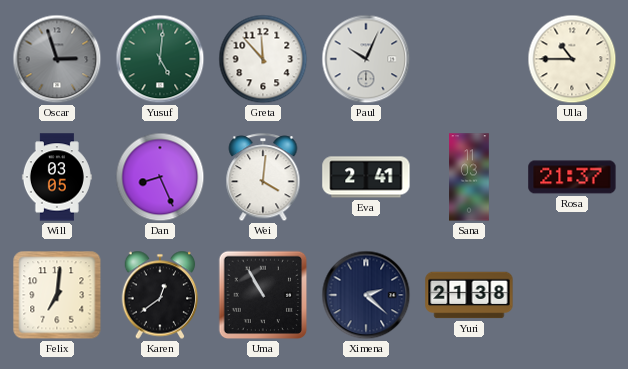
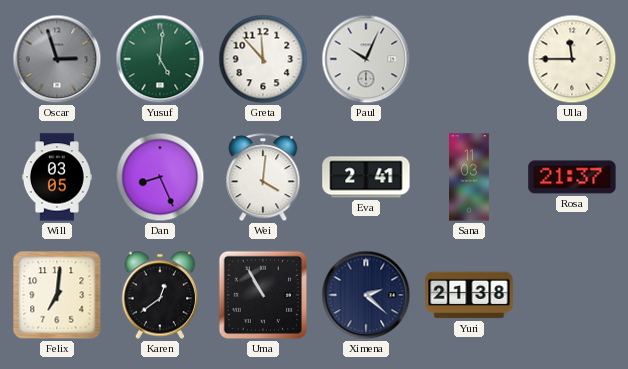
Ulla: 10:45 -> 11:45
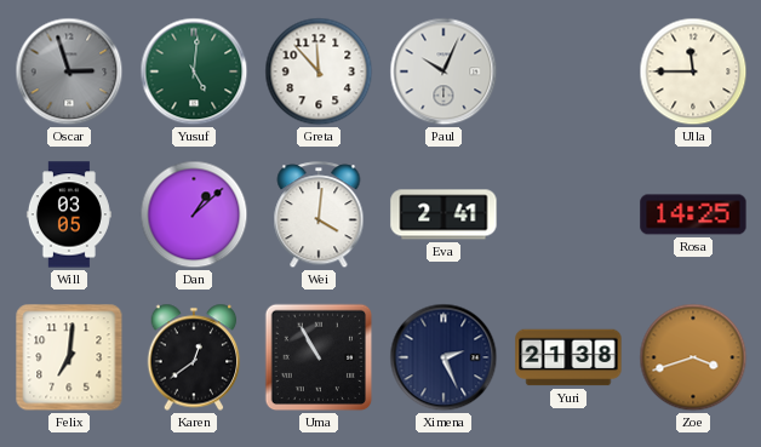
Dan: 8:26 -> 1:08
Sana: 11:03 -> none
Rosa: 21:37 -> 14:25
Ximena: 2:22 -> 2:26
Zoe: none -> 3:42
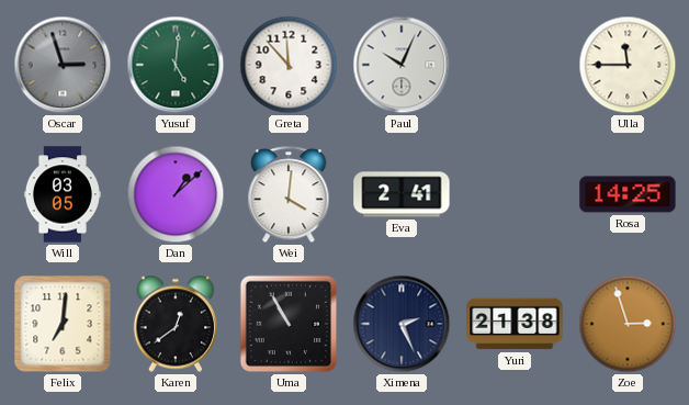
Zoe: 3:42 -> 2:57
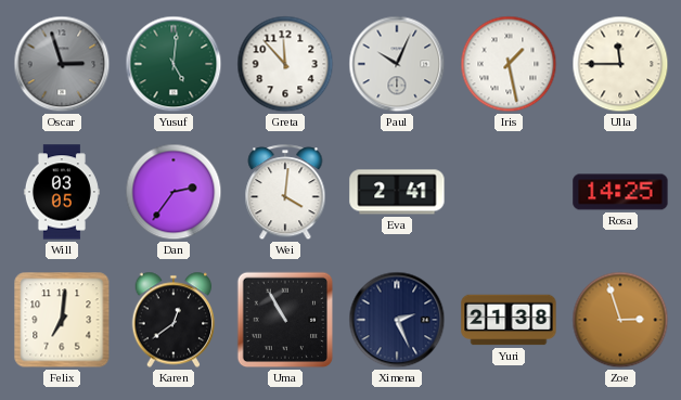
Iris: none -> 1:28
Dan: 1:08 -> 2:36
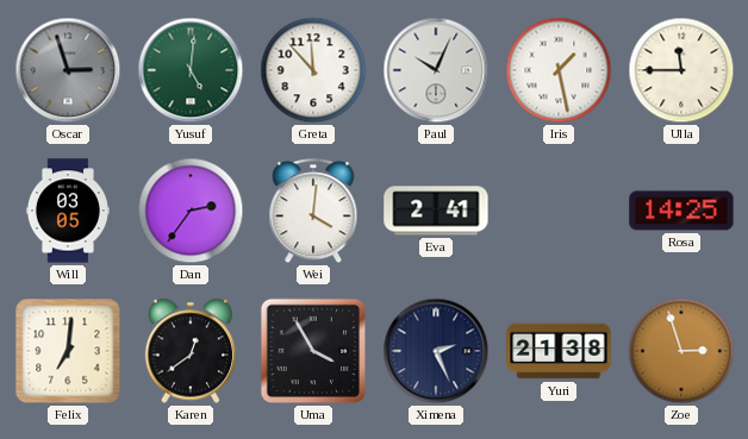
Uma: 10:55 -> 3:55
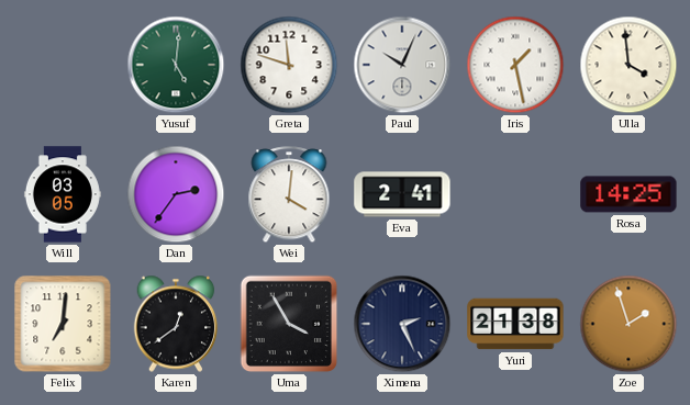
Oscar: 2:57 -> none
Greta: 11:53 -> 11:48
Ulla: 11:45 -> 3:59
Zoe: 2:57 -> 1:57
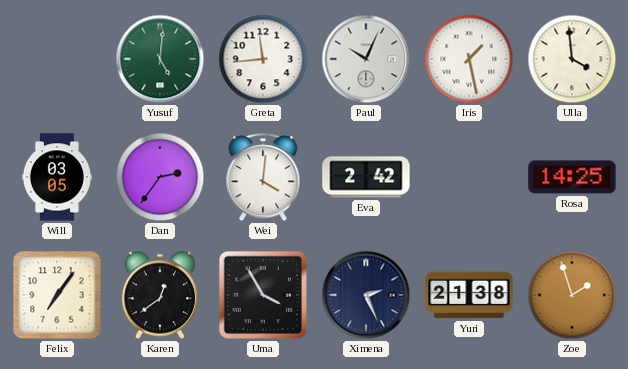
Greta: 11:48 -> 11:44
Eva: 2:41 -> 2:42
Felix: 7:01 -> 7:06
